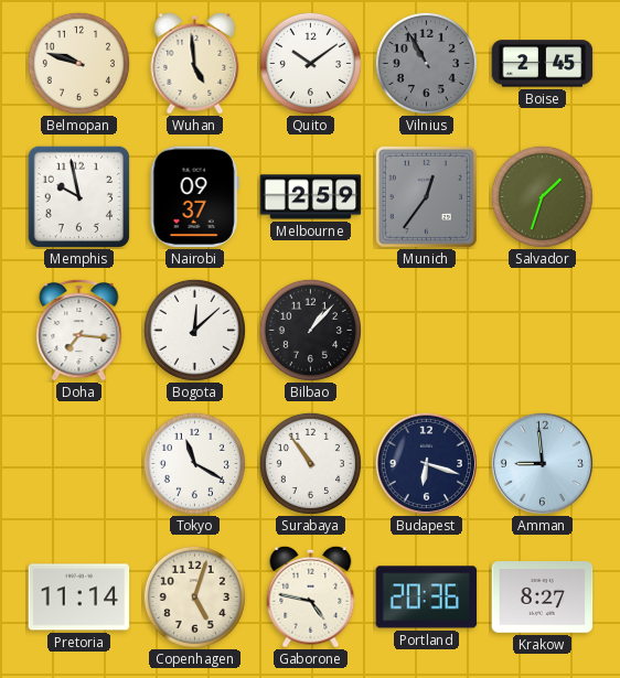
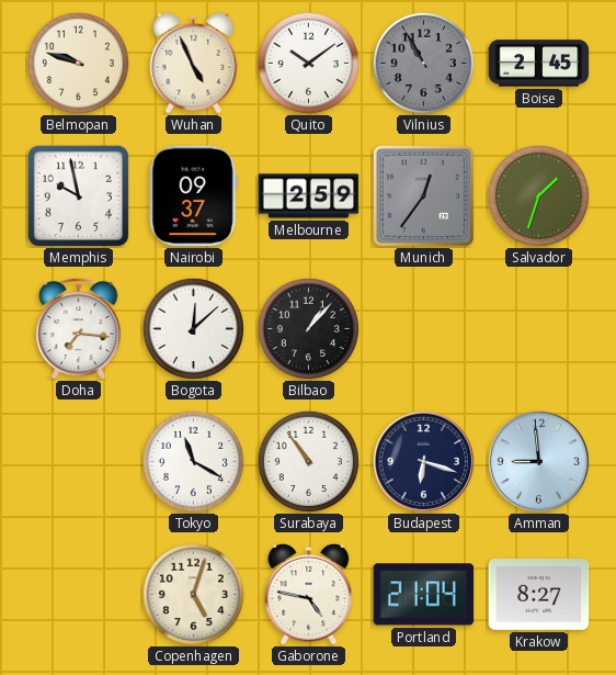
Wuhan: 4:59 -> 4:56
Pretoria: 11:14 -> none
Portland: 20:36 -> 21:04
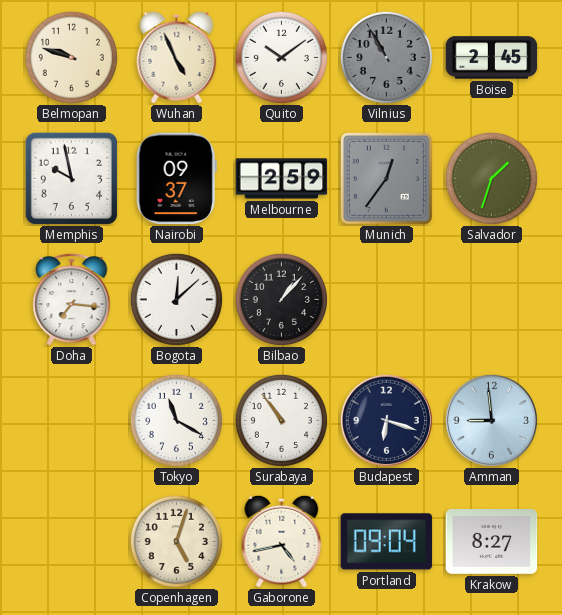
Gaborone: 4:47 -> 4:43
Portland: 21:04 -> 09:04
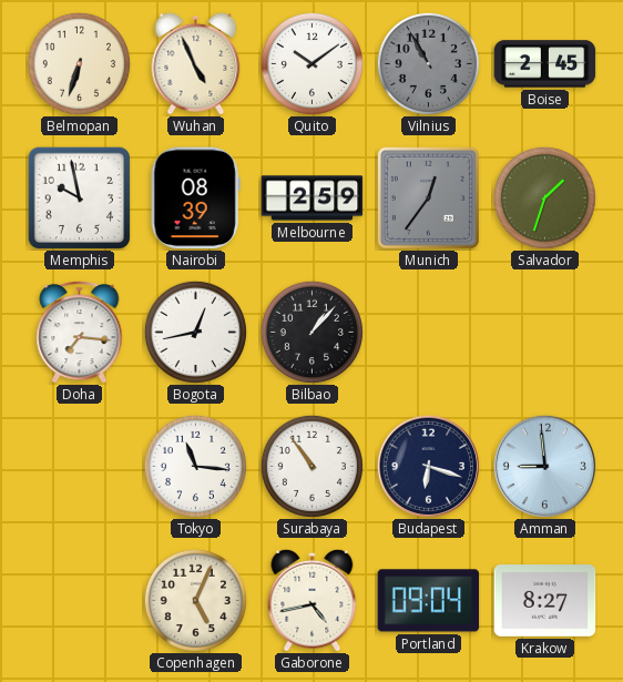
Belmopan: 9:48 -> 6:33
Nairobi: 09:37 -> 08:39
Bogota: 12:08 -> 12:43
Tokyo: 11:20 -> 11:16
Copenhagen: 5:03 -> 5:04
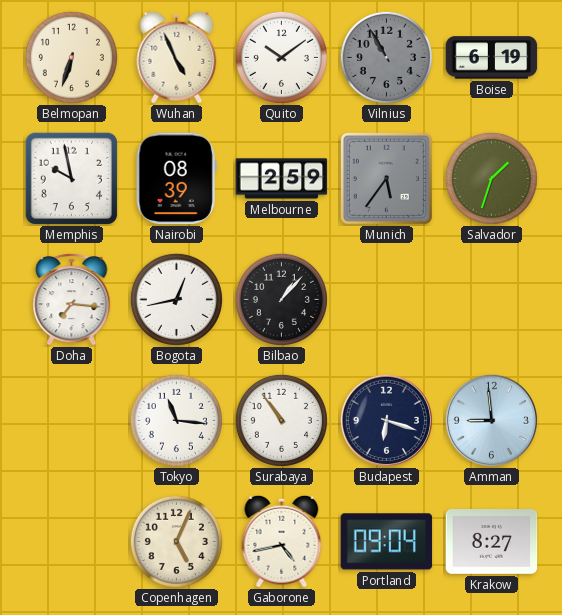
Boise: 2:45 -> 6:19
Munich: 12:36 -> 5:36
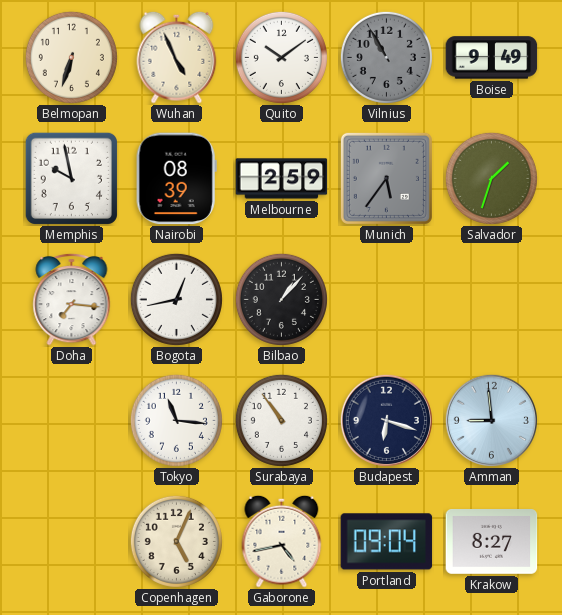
Boise: 6:19 -> 9:49
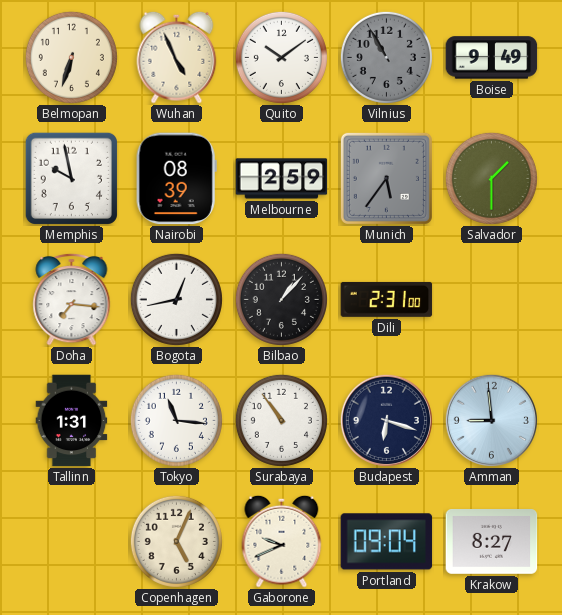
Salvador: 1:33 -> 1:30
Dili: none -> 2:31
Tallinn: none -> 1:31
Gaborone: 4:43 -> 9:41
